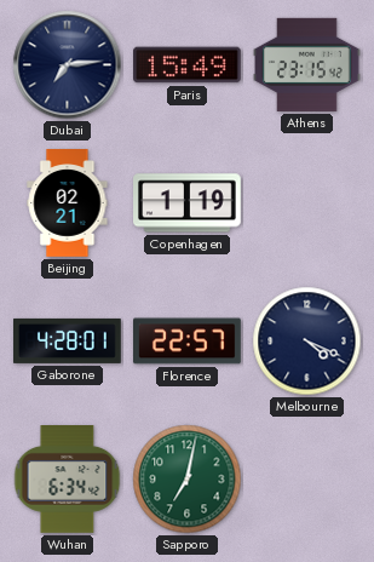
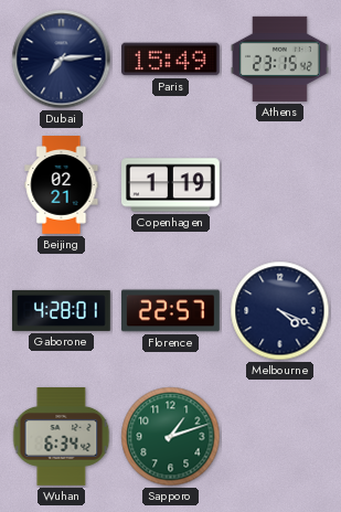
Sapporo: 7:02 -> 1:12
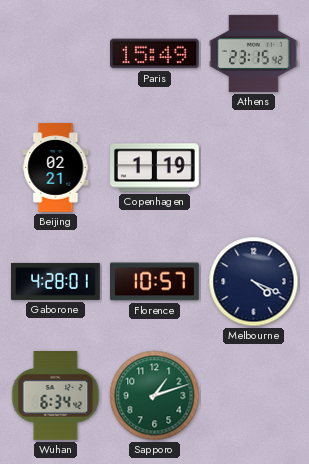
Dubai: 7:14 -> none
Florence: 22:57 -> 10:57
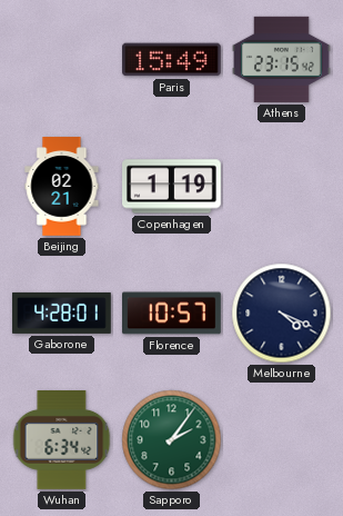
Sapporo: 1:12 -> 2:06
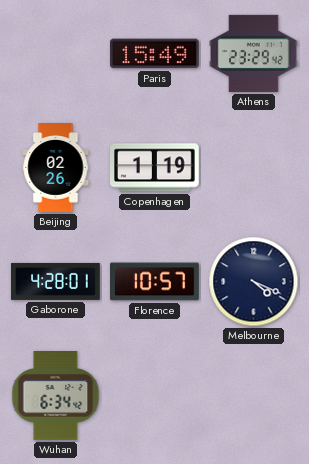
Athens: 23:15 -> 23:29
Beijing: 02:21 -> 02:26
Sapporo: 2:06 -> none
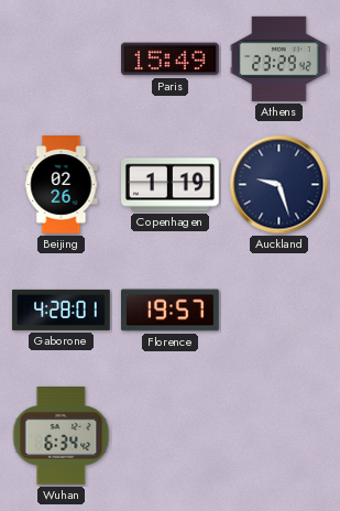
Auckland: none -> 9:27
Florence: 10:57 -> 19:57
Melbourne: 4:19 -> none
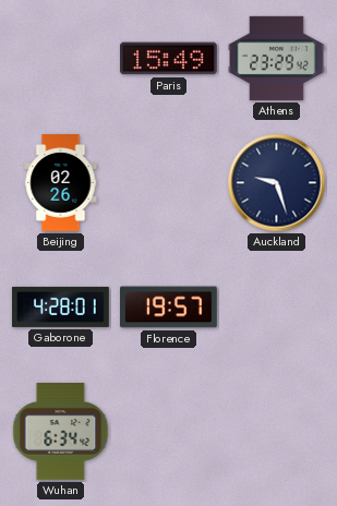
Copenhagen: 1:19 -> none
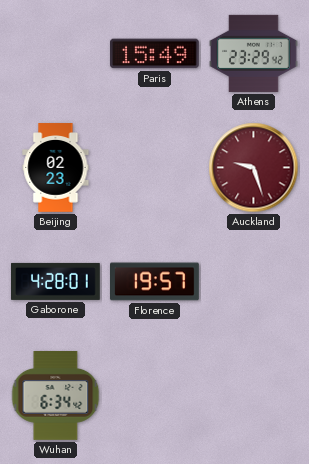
Beijing: 02:26 -> 02:23
Auckland dial: navy -> burgundy
